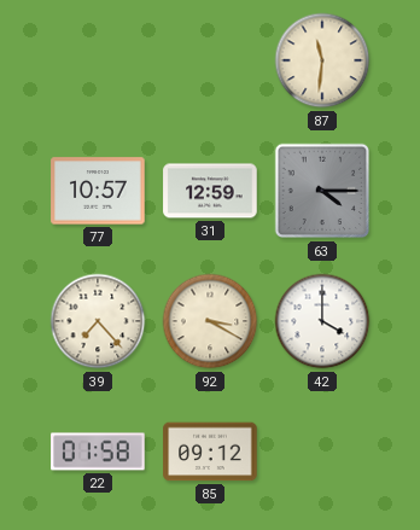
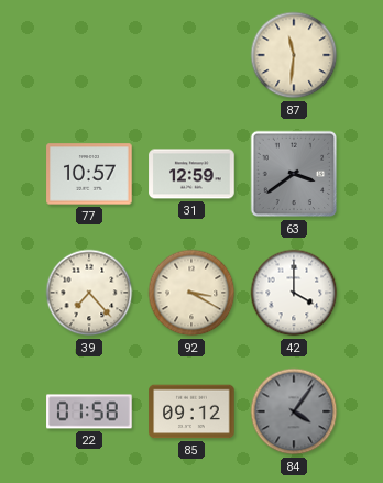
63: 4:15 -> 3:39
84: none -> 4:06
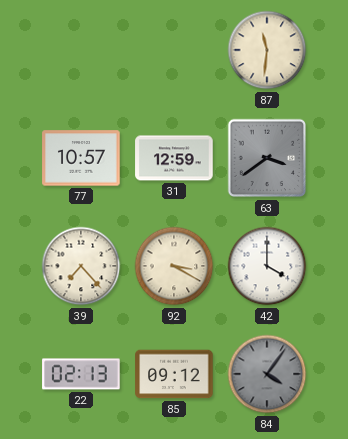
22: 01:58 -> 02:13
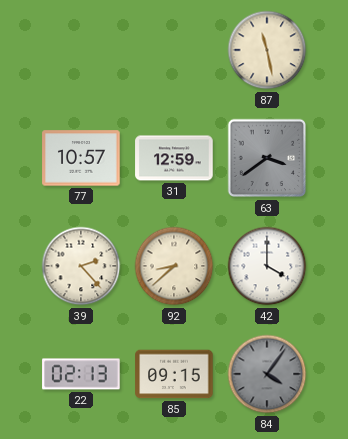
87: 11:31 -> 11:28
39: 7:23 -> 2:23
92: 3:20 -> 8:38
85: 09:12 -> 09:15
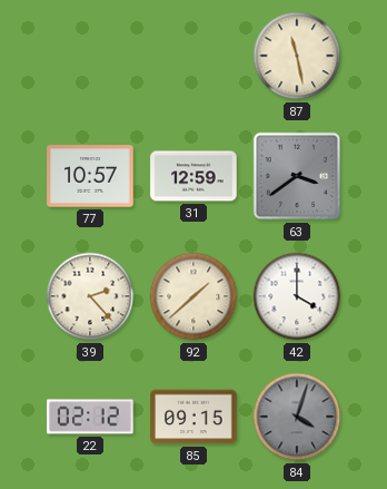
92: 8:38 -> 1:38
22: 02:13 -> 02:12
84: 4:06 -> 4:03
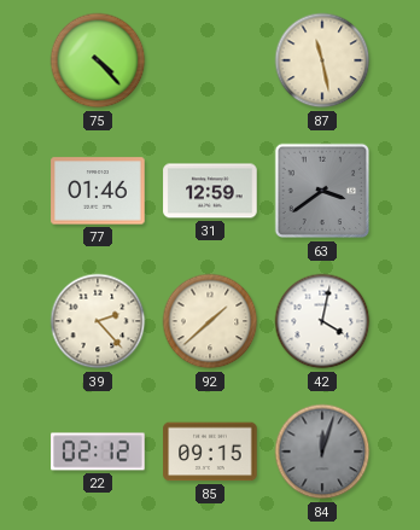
75: none -> 4:23
77: 10:57 -> 01:46
42: 4:00 -> 4:02
84: 4:03 -> 12:03
